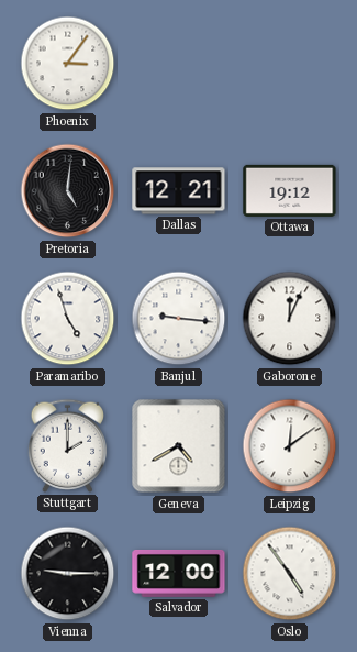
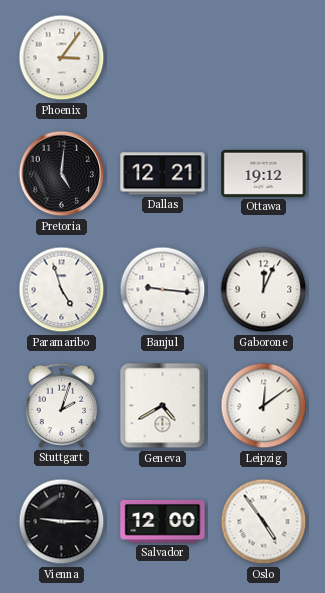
Stuttgart: 2:00 -> 2:03
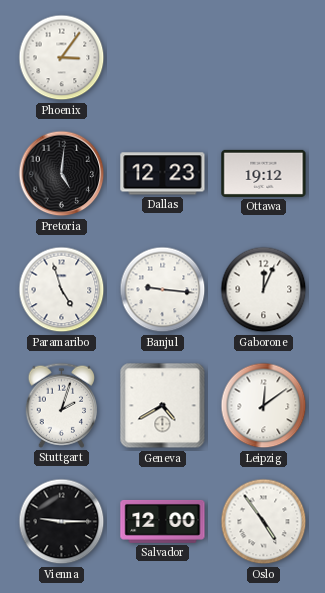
Dallas: 12:21 -> 12:23
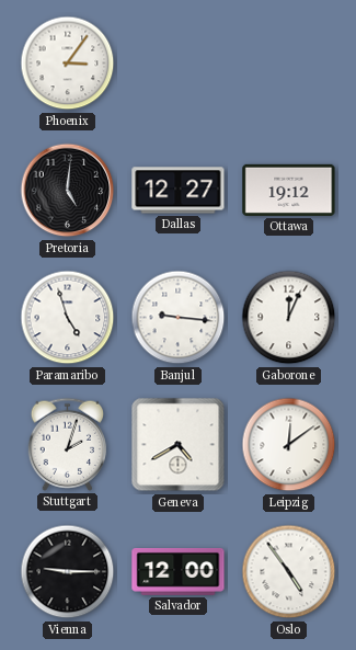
Dallas: 12:23 -> 12:27
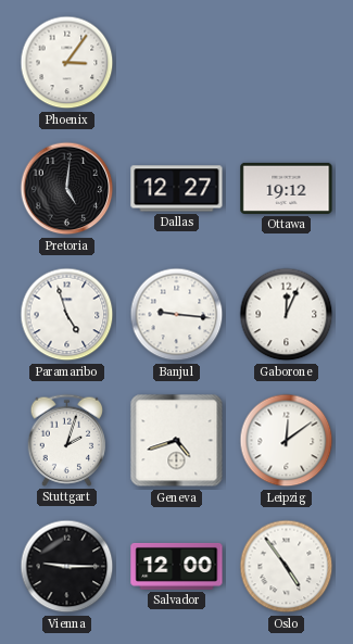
Geneva: 4:40 -> 4:42
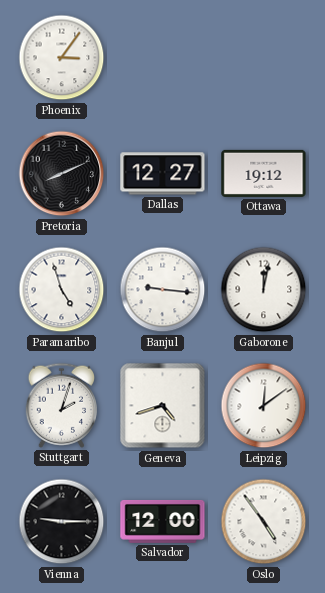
Pretoria: 5:01 -> 8:11
Gaborone: 12:04 -> 12:02
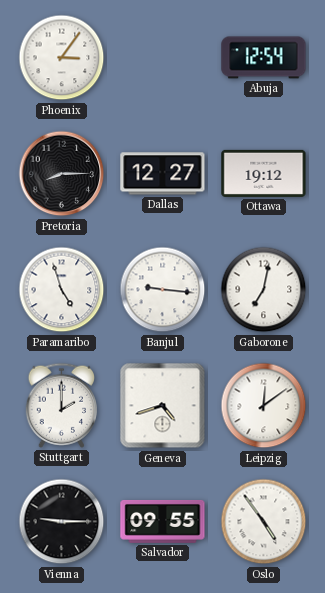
Abuja: none -> 12:54
Pretoria: 8:11 -> 8:15
Gaborone: 12:02 -> 7:02
Stuttgart: 2:03 -> 2:00
Salvador: 12:00 -> 09:55
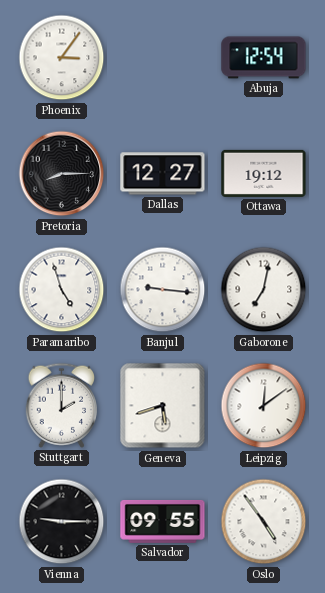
Geneva: 4:42 -> 5:42
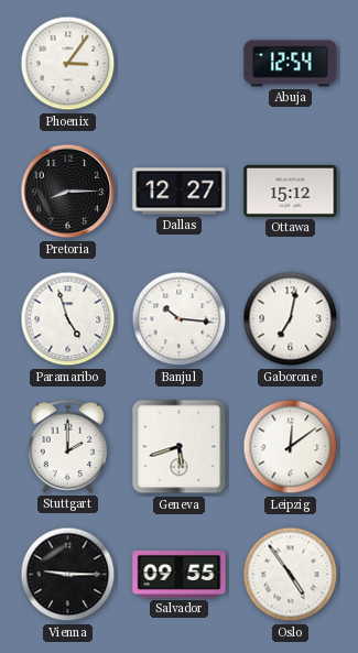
Ottawa: 19:12 -> 15:12
Banjul: 9:16 -> 10:16
